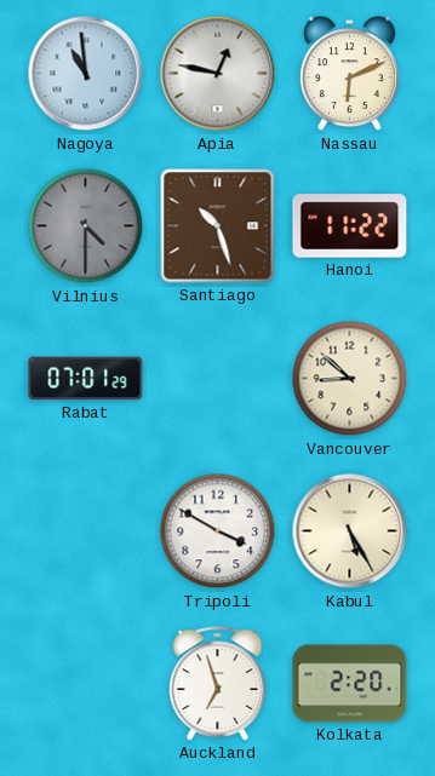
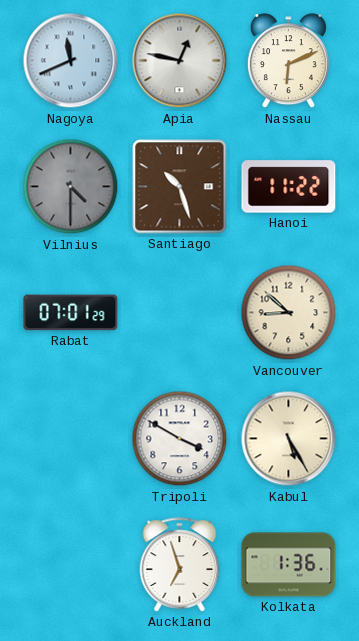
Nagoya: 10:59 -> 11:41
Kolkata: 2:20 -> 1:36
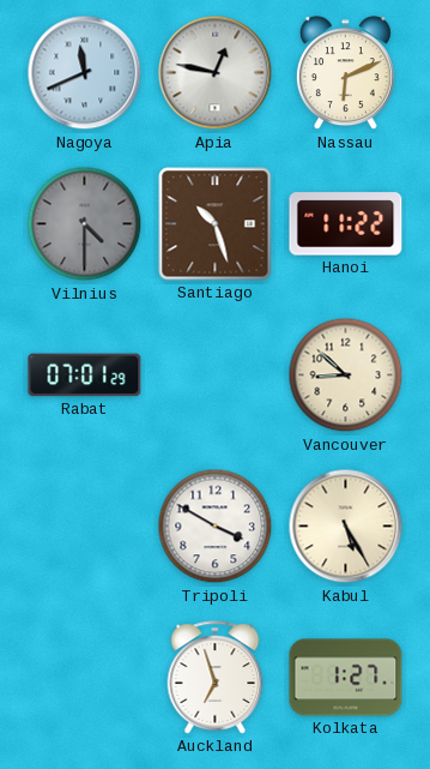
Kolkata: 1:36 -> 1:27
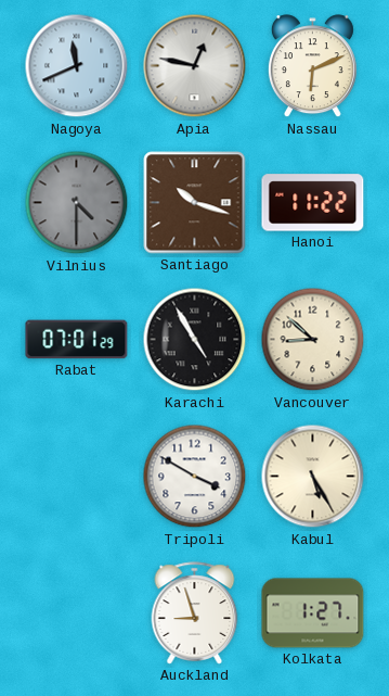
Santiago: 10:27 -> 10:18
Karachi: none -> 4:55
Auckland: 6:57 -> 8:57
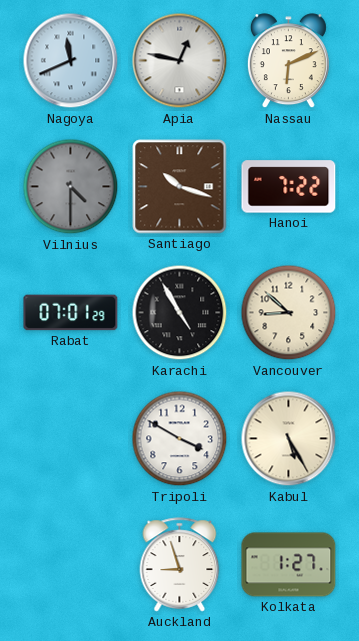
Hanoi: 11:22 -> 7:22
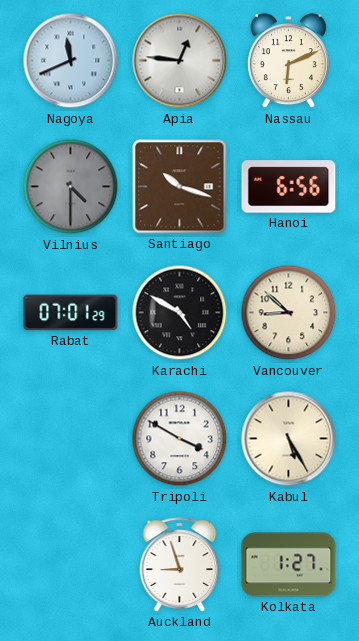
Apia: 12:47 -> 12:46
Hanoi: 7:22 -> 6:56
Karachi: 4:55 -> 4:50
